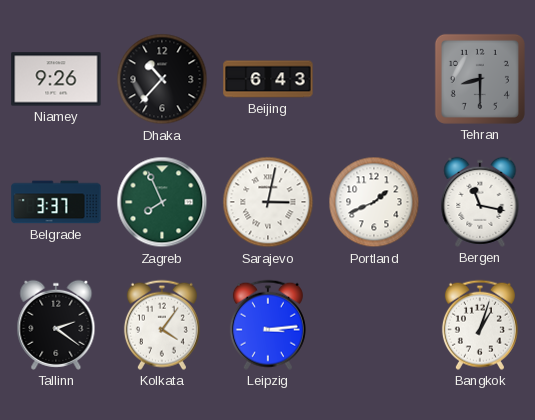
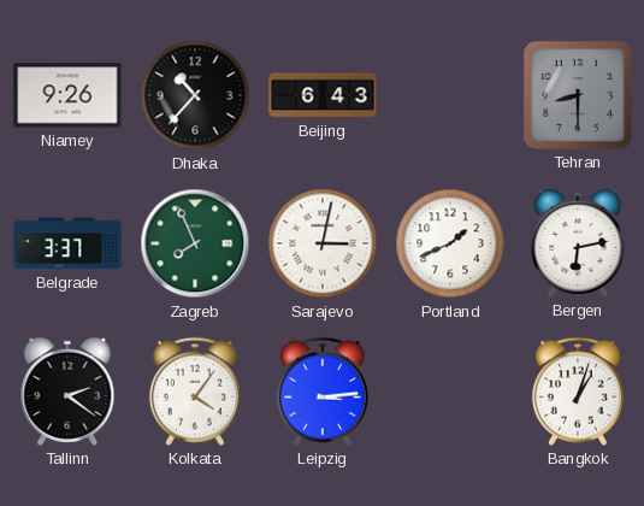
Bergen: 11:17 -> 6:13
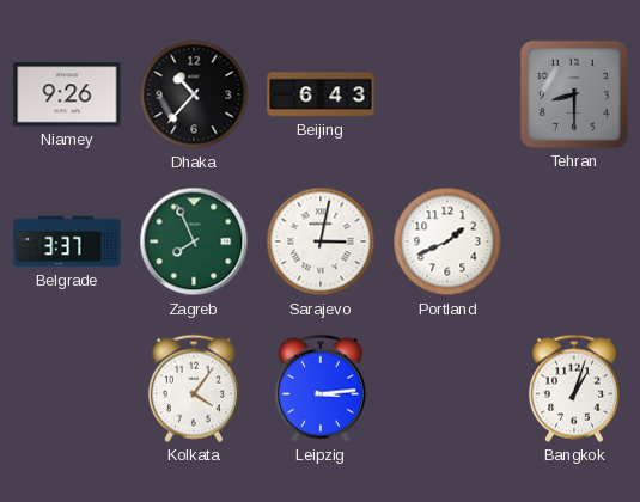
Bergen: 6:13 -> none
Tallinn: 2:21 -> none
